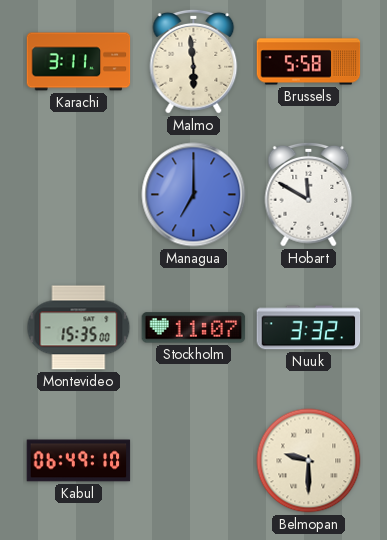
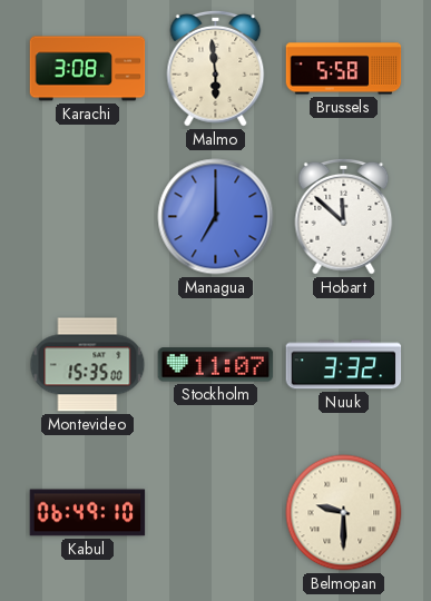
Karachi: 3:11 -> 3:08
Hobart: 11:50 -> 11:52
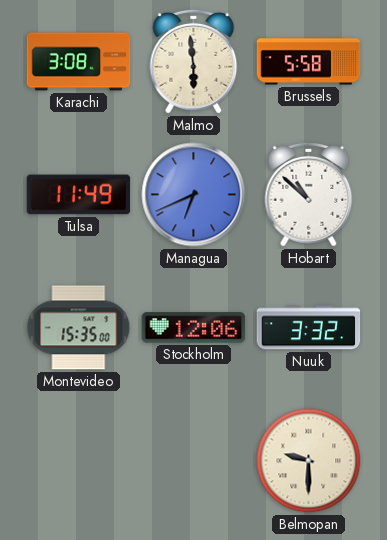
Tulsa: none -> 11:49
Managua: 7:00 -> 6:41
Hobart: 11:52 -> 10:52
Stockholm: 11:07 -> 12:06
Kabul: 06:49 -> none
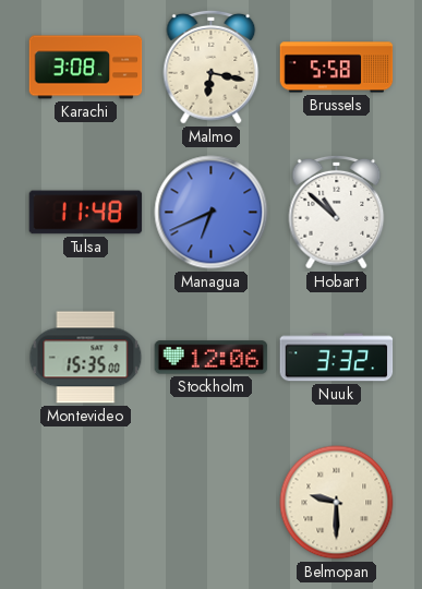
Malmo: 5:59 -> 6:17
Tulsa: 11:49 -> 11:48
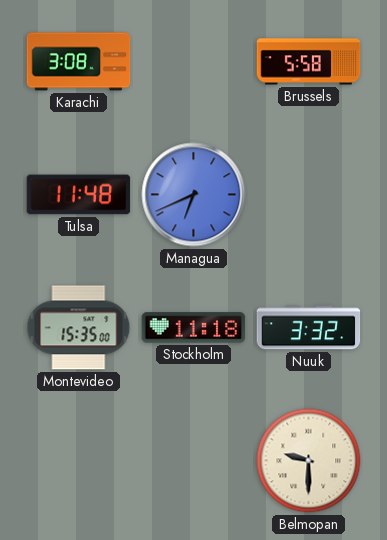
Malmo: 6:17 -> none
Hobart: 10:52 -> none
Stockholm: 12:06 -> 11:18
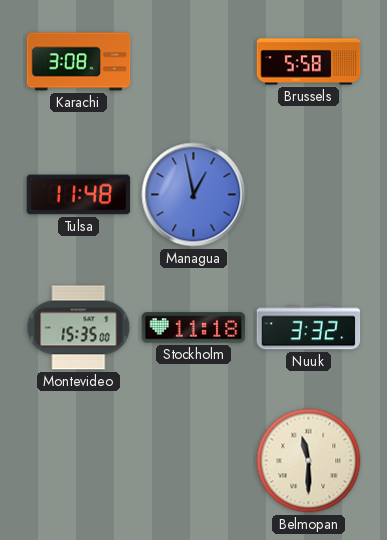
Managua: 6:41 -> 12:58
Belmopan: 9:30 -> 11:30
